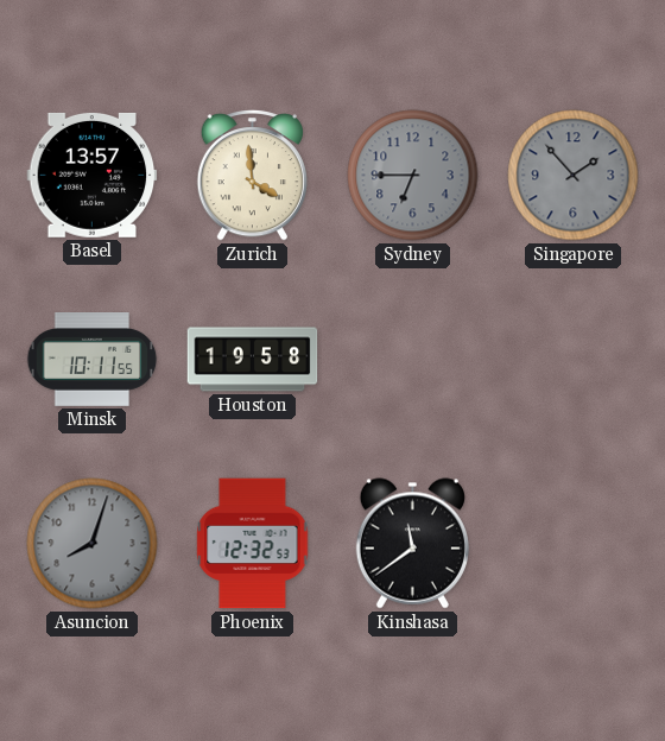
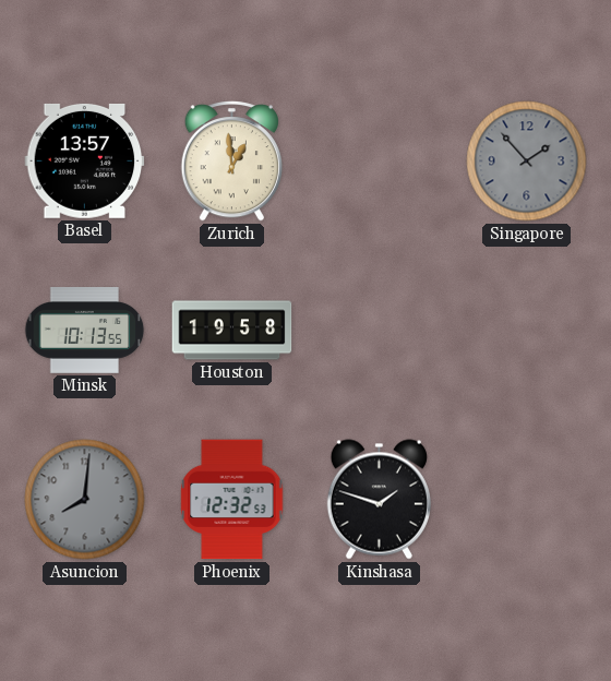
Zurich: 3:59 -> 12:59
Sydney: 6:45 -> none
Minsk: 10:11 -> 10:13
Asuncion: 8:03 -> 8:01
Kinshasa: 11:39 -> 1:48
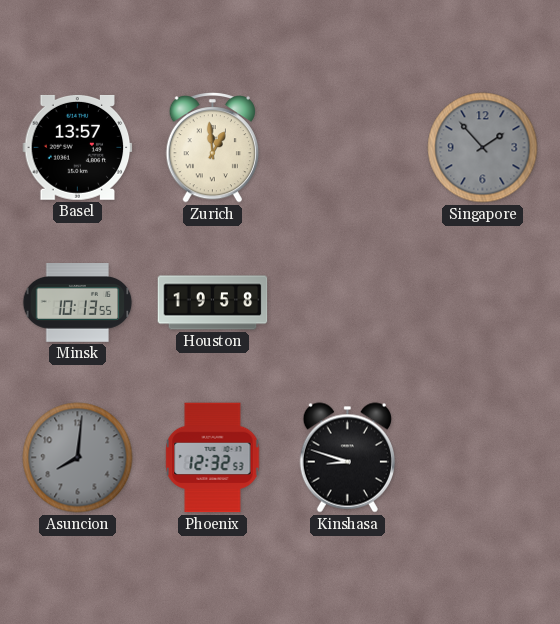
Kinshasa: 1:48 -> 8:48
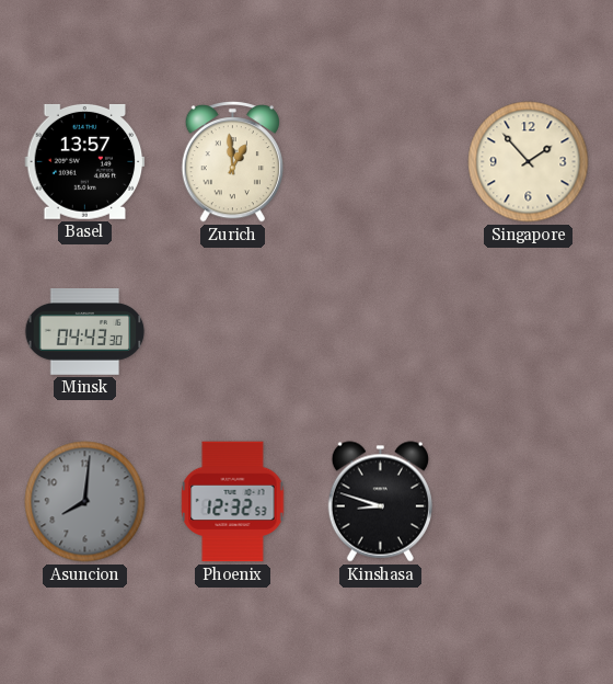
Singapore dial: grey -> cream
Minsk: 10:13 -> 04:43
Houston: 19:58 -> none
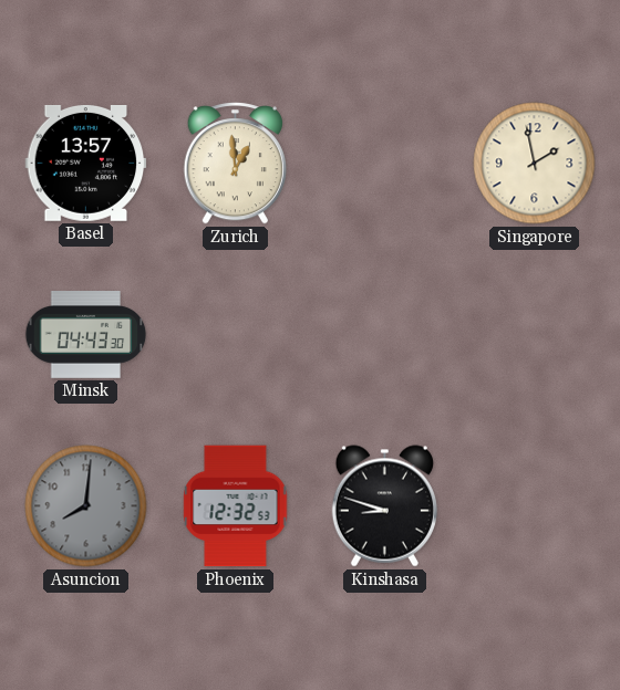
Singapore: 1:53 -> 1:58
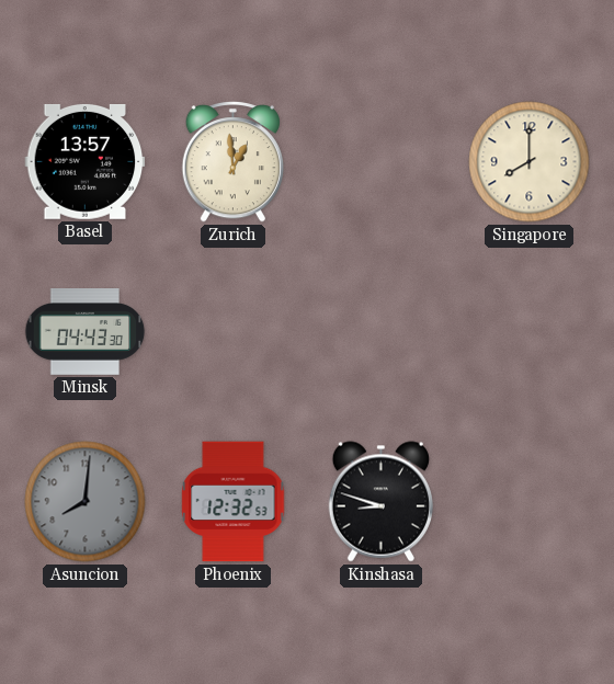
Singapore: 1:58 -> 8:00
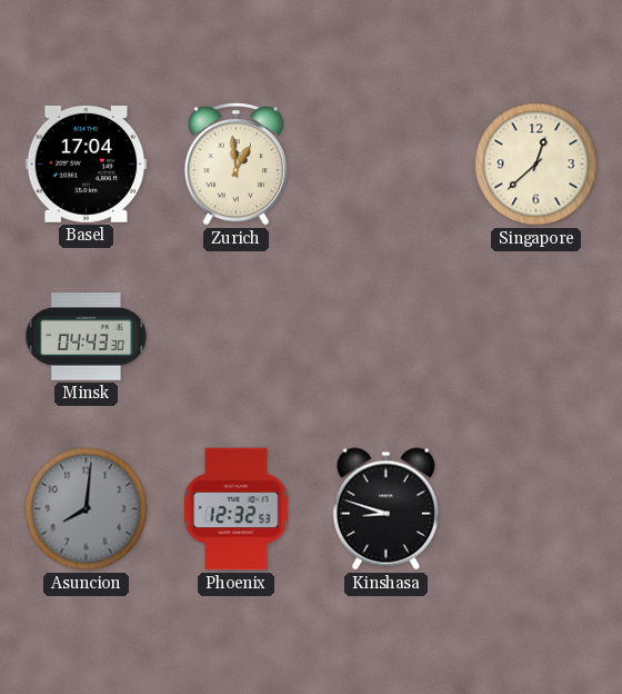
Basel: 13:57 -> 17:04
Singapore: 8:00 -> 12:38
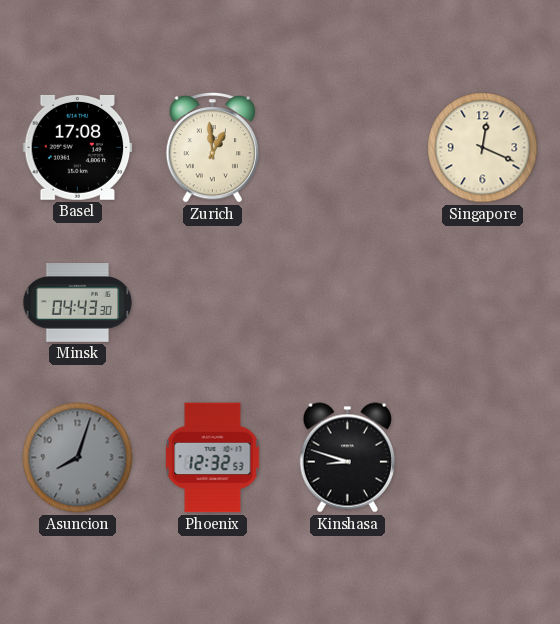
Basel: 17:04 -> 17:08
Singapore: 12:38 -> 12:19
Asuncion: 8:01 -> 8:03
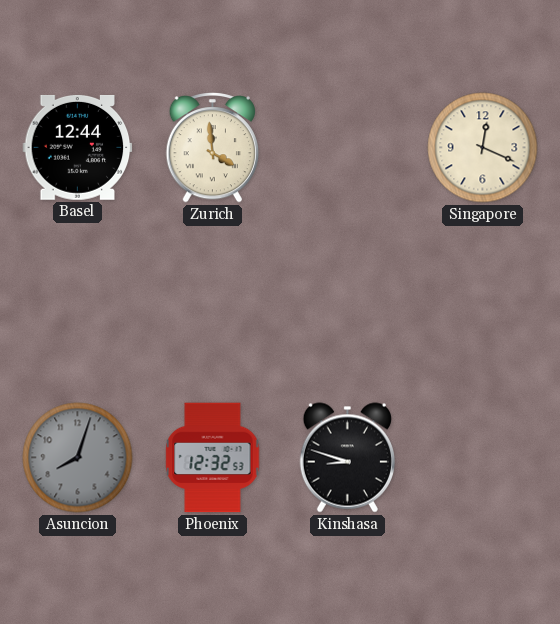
Basel: 17:08 -> 12:44
Zurich: 12:59 -> 3:59
Minsk: 04:43 -> none
